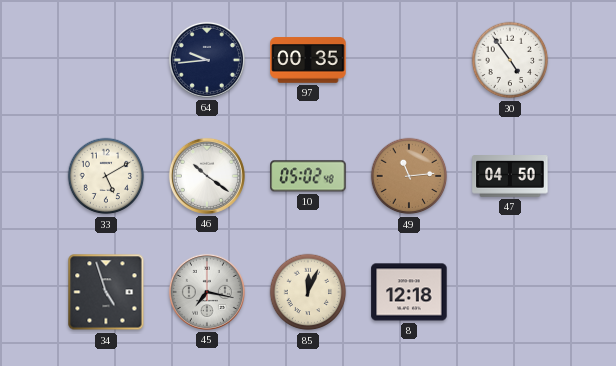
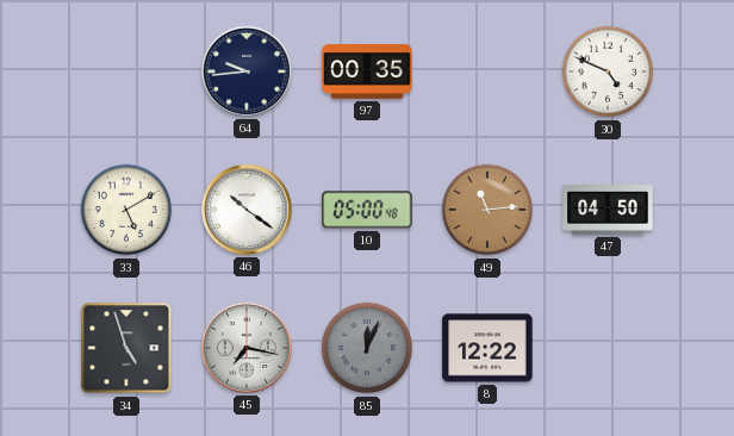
30: 4:54 -> 4:49
10: 05:02 -> 05:00
85 dial: cream -> grey
8: 12:18 -> 12:22
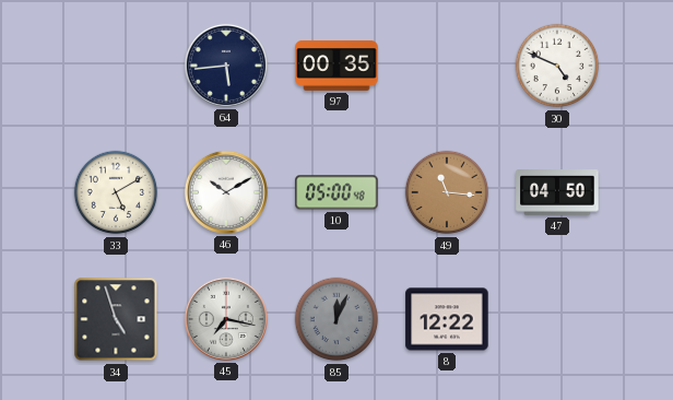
64: 9:44 -> 5:44
46: 10:21 -> 10:10
49: 11:14 -> 11:16
